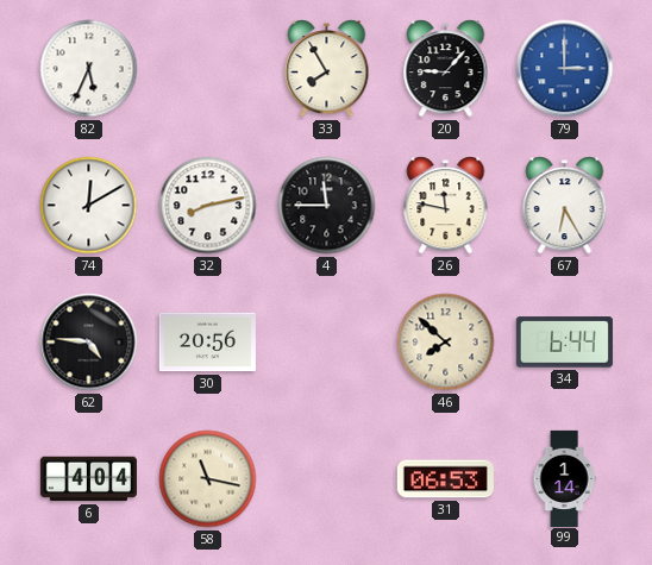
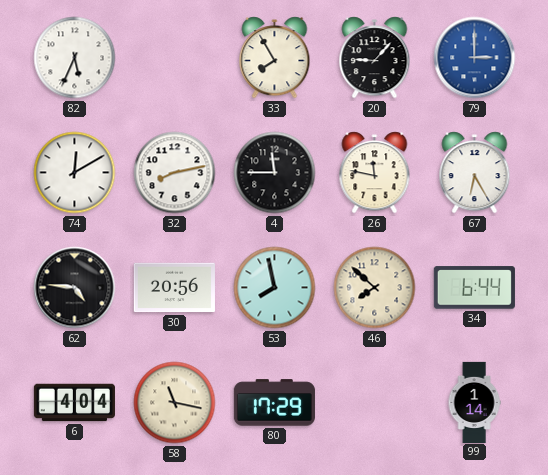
53: none -> 7:58
80: none -> 17:29
31: 06:53 -> none
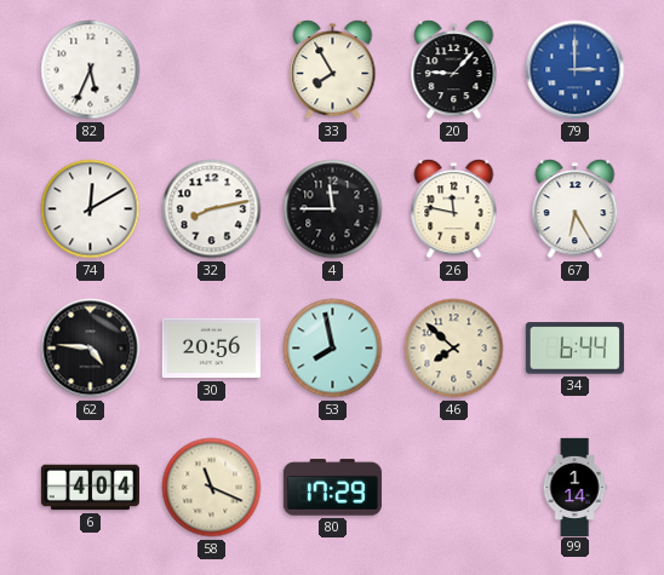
58: 11:17 -> 11:19
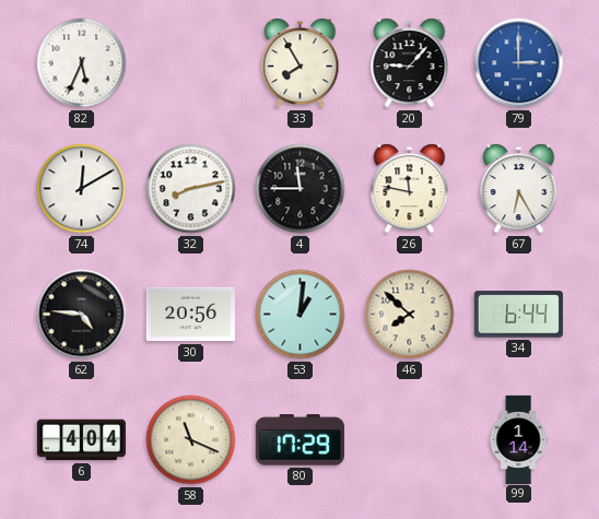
53: 7:58 -> 1:01
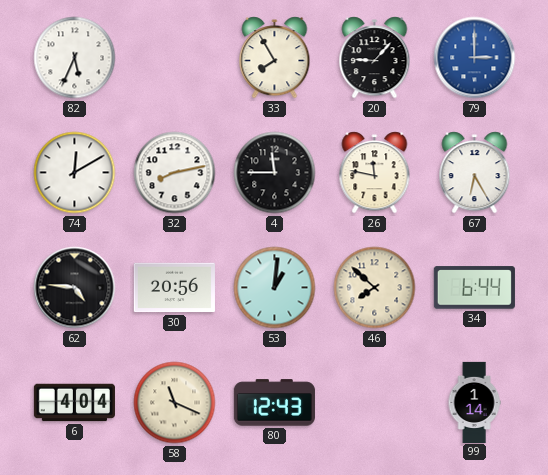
80: 17:29 -> 12:43
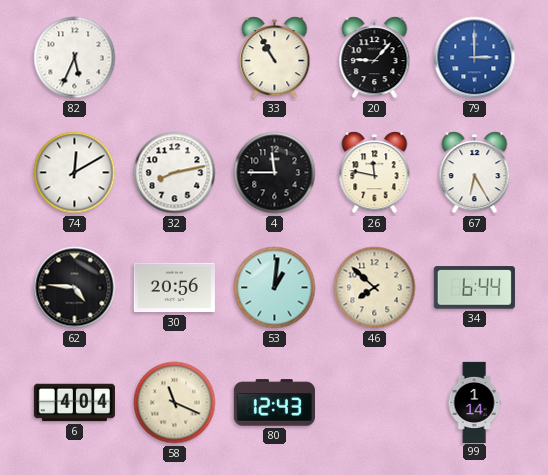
33: 7:55 -> 10:55
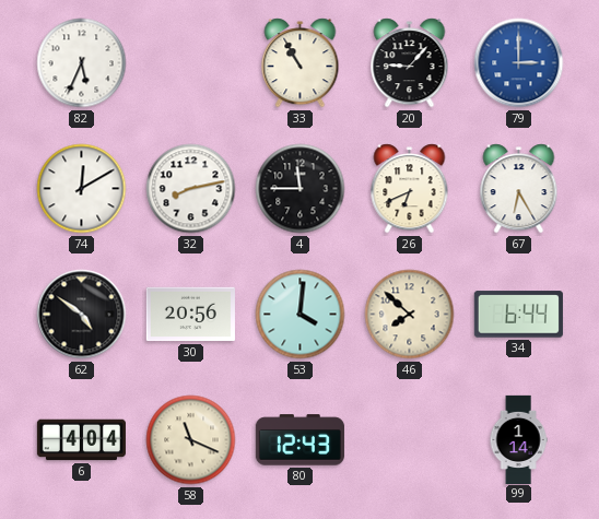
26: 11:47 -> 6:41
62: 4:46 -> 4:51
53: 1:01 -> 4:01
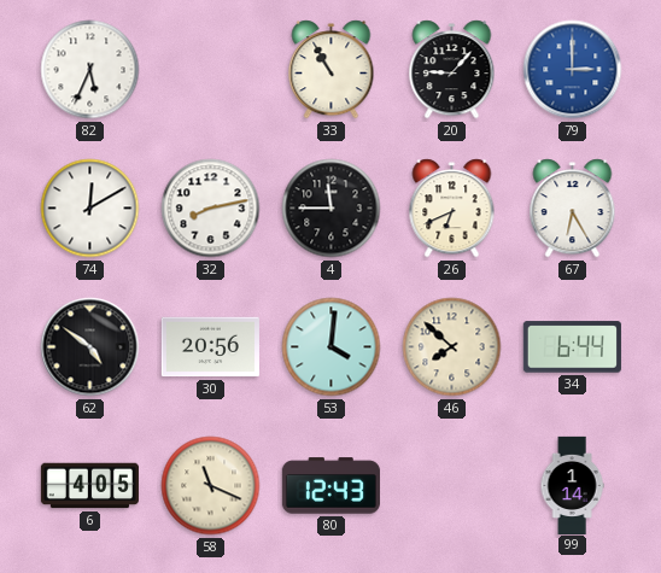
6: 4:04 -> 4:05
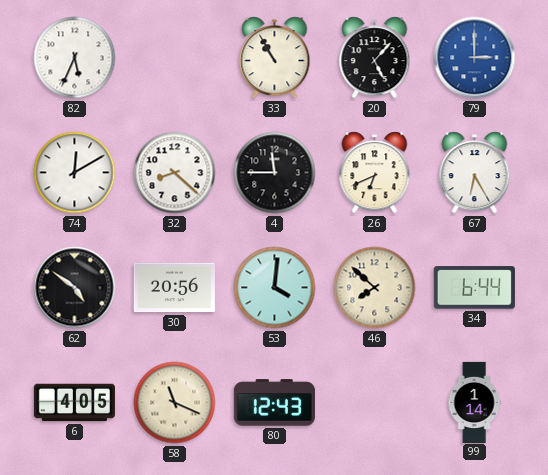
20: 9:07 -> 5:07
32: 8:13 -> 8:22
